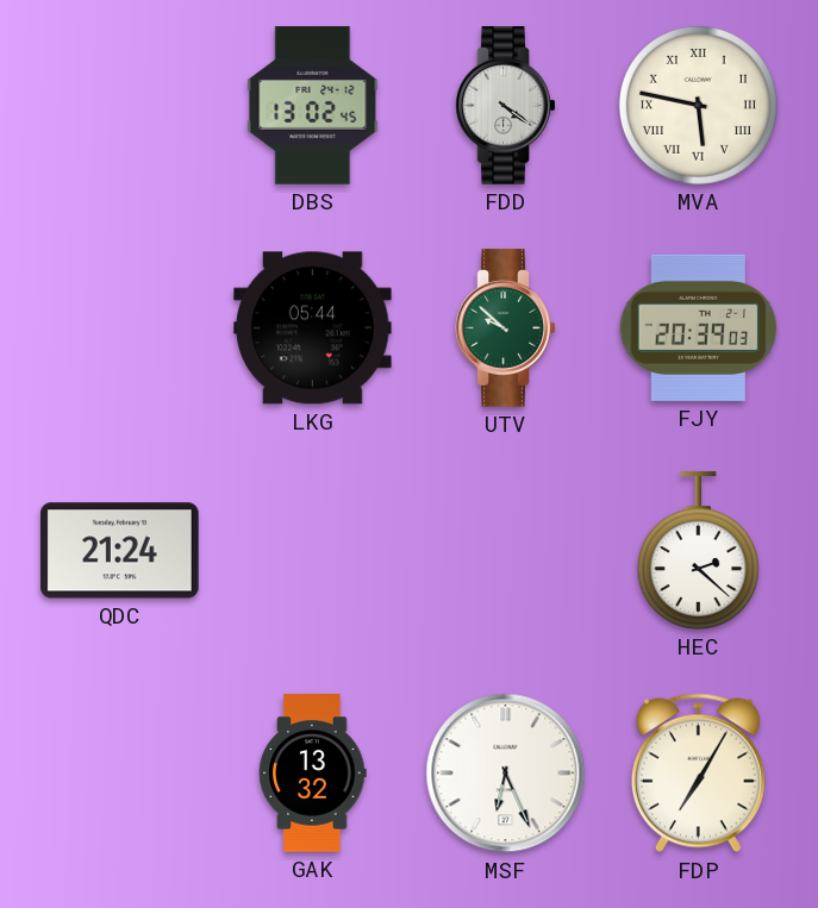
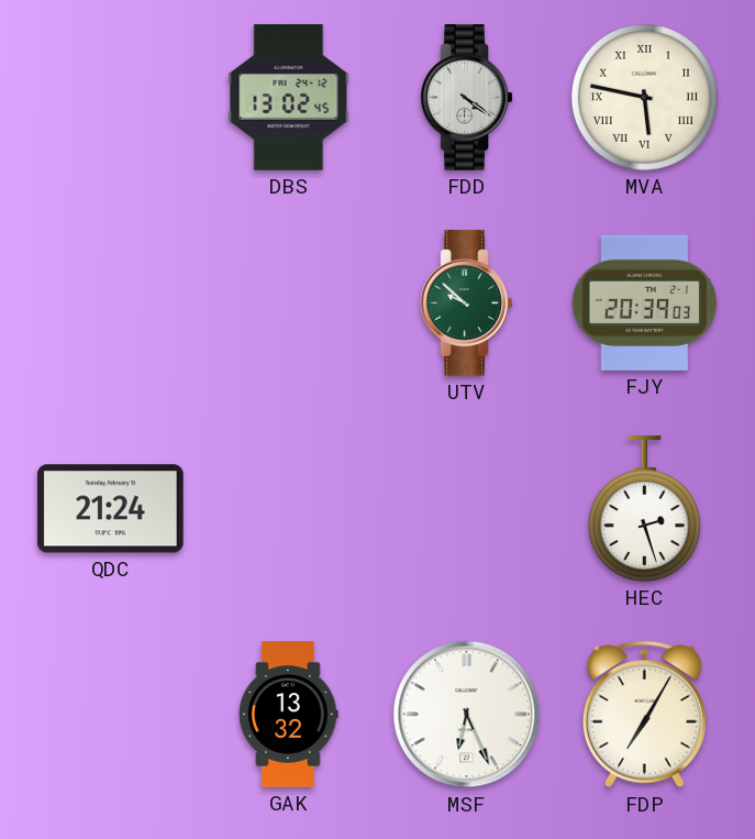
LKG: 05:44 -> none
HEC: 2:22 -> 2:27
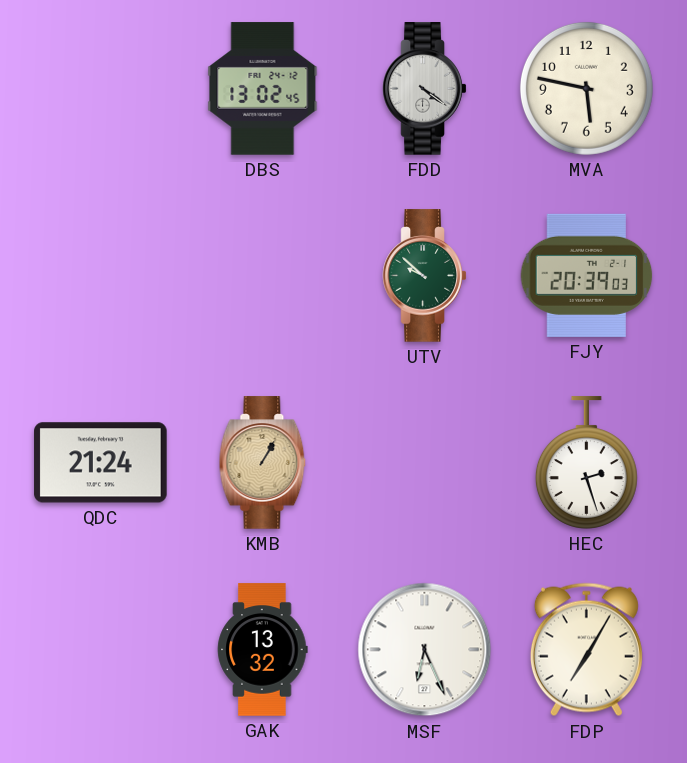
MVA numerals: Roman -> Arabic
KMB: none -> 1:05
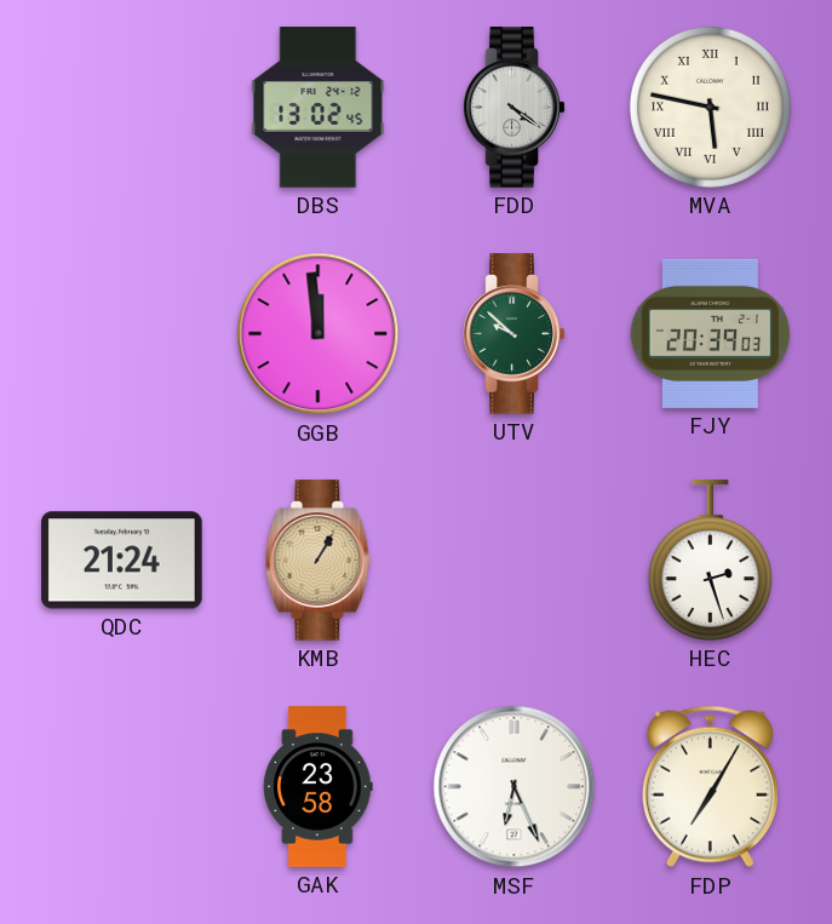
MVA numerals: Arabic -> Roman
GGB: none -> 11:59
GAK: 13:32 -> 23:58
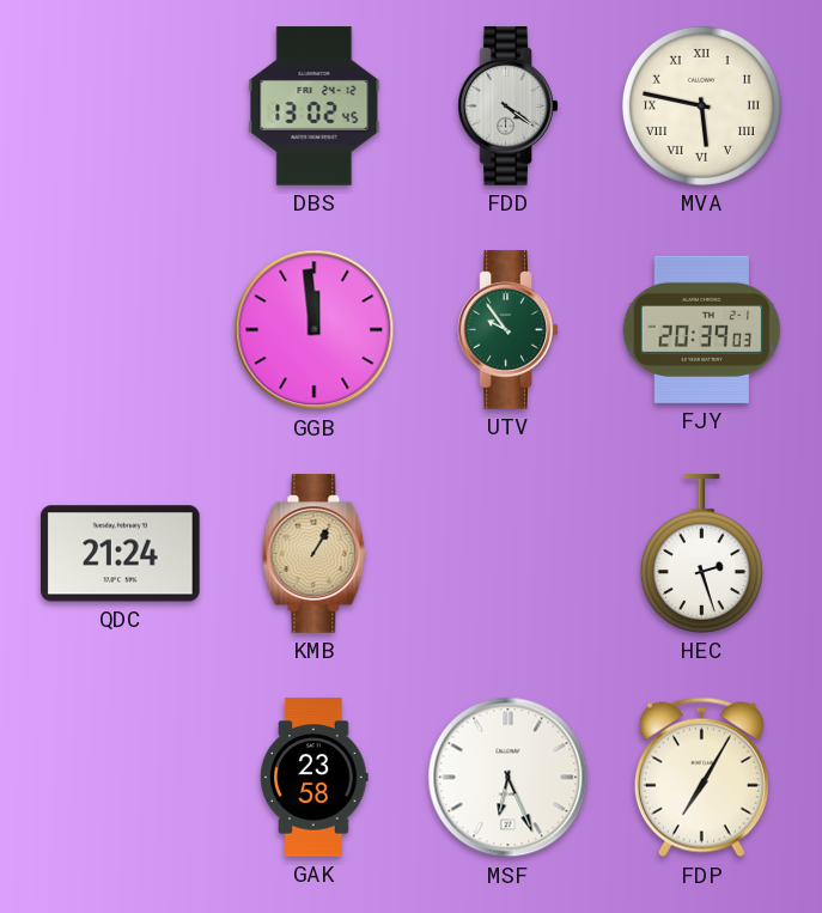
UTV: 9:52 -> 9:54
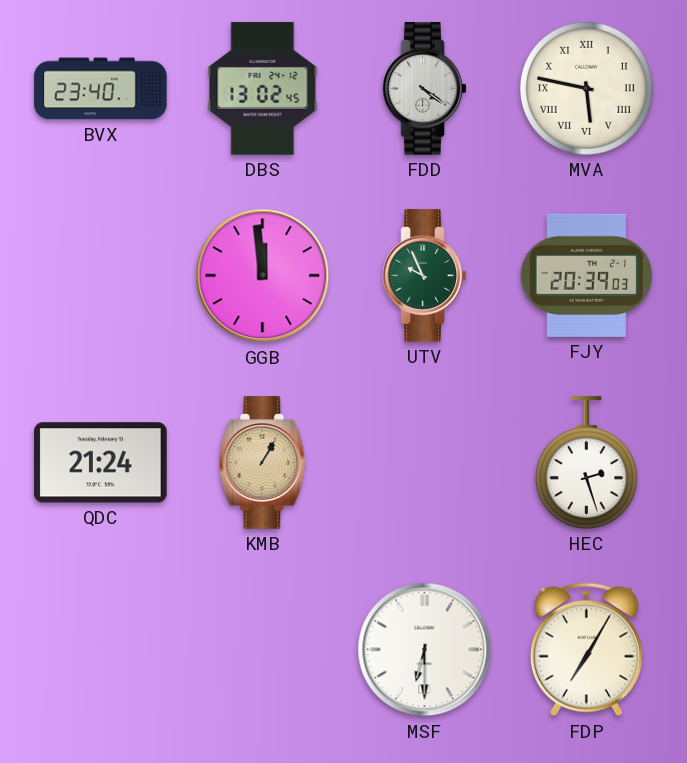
BVX: none -> 23:40
UTV: 9:54 -> 9:56
GAK: 23:58 -> none
MSF: 6:26 -> 6:30
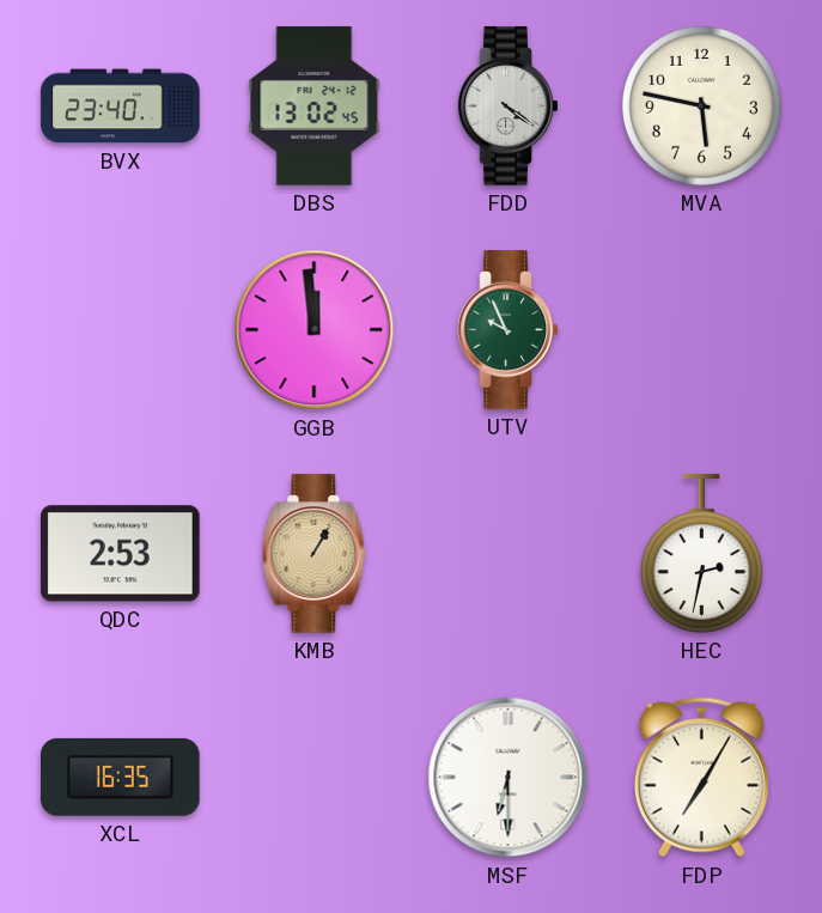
MVA numerals: Roman -> Arabic
FJY: 20:39 -> none
QDC: 21:24 -> 2:53
HEC: 2:27 -> 2:32
XCL: none -> 16:35
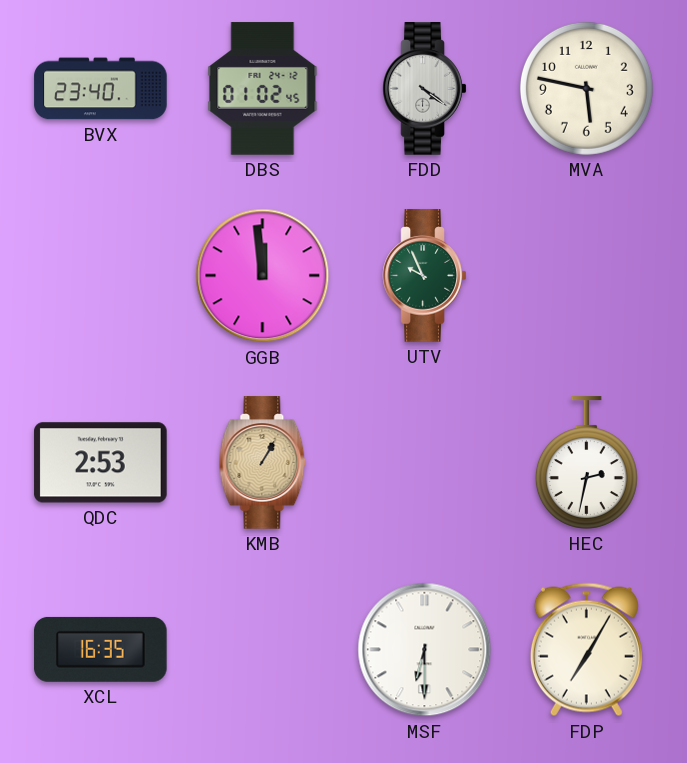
DBS: 13:02 -> 01:02
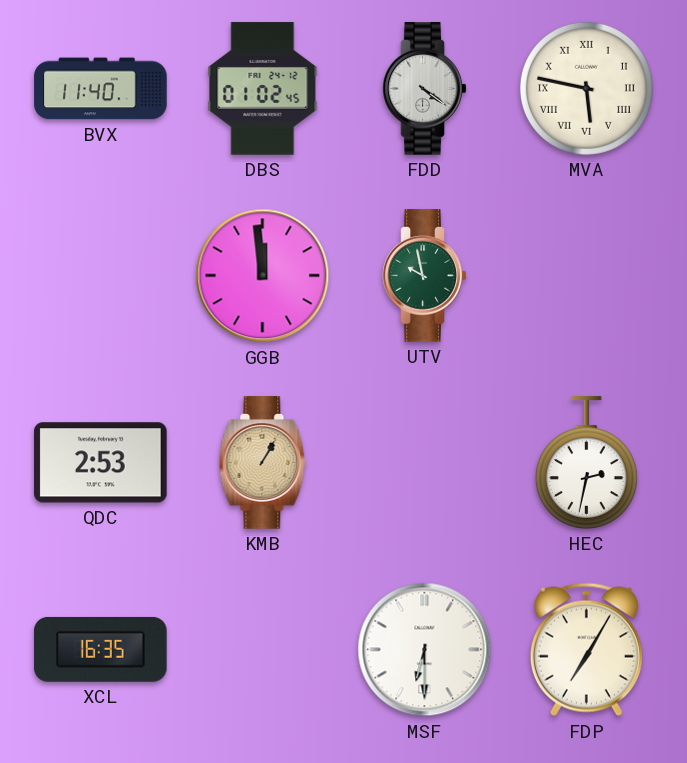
BVX: 23:40 -> 11:40
MVA numerals: Arabic -> Roman
UTV: 9:56 -> 9:58
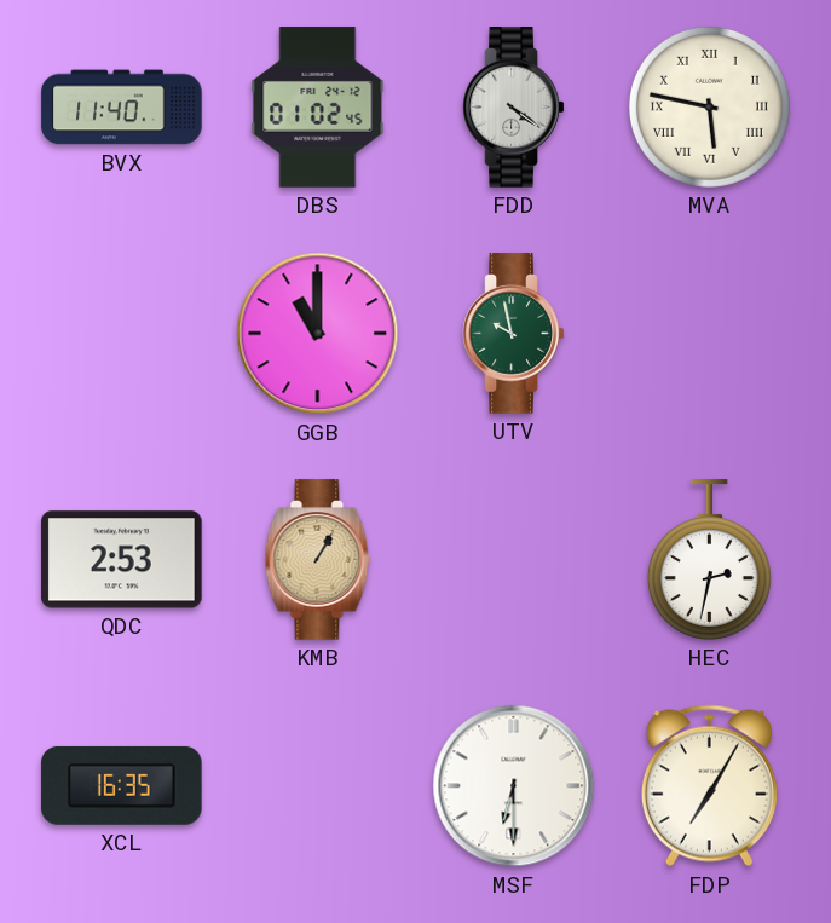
GGB: 11:59 -> 11:00
